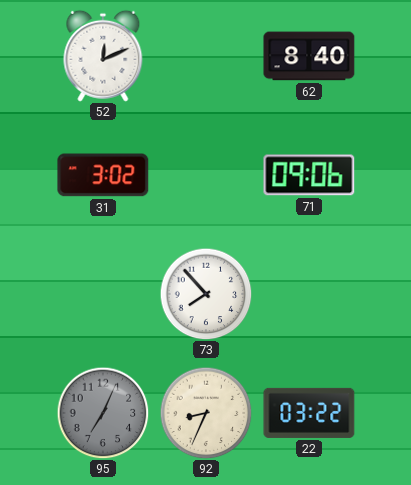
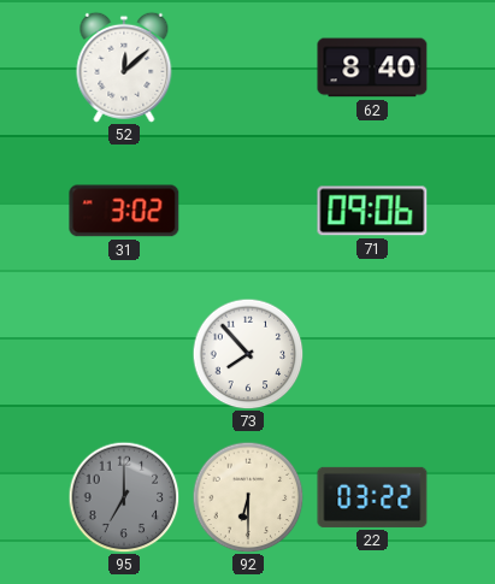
52: 12:11 -> 12:08
95: 7:04 -> 7:00
92: 8:34 -> 6:30
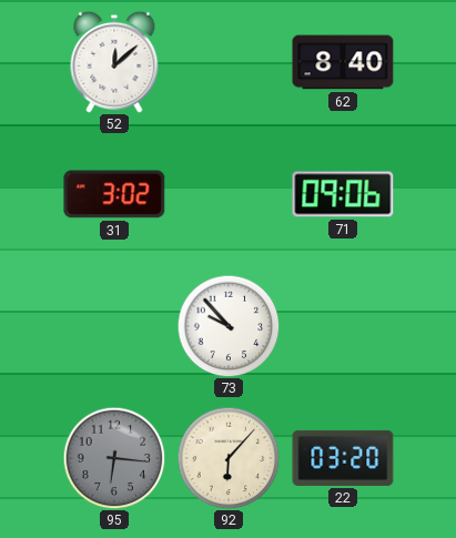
73: 7:53 -> 9:53
95: 7:00 -> 6:16
92: 6:30 -> 6:07
22: 03:22 -> 03:20
